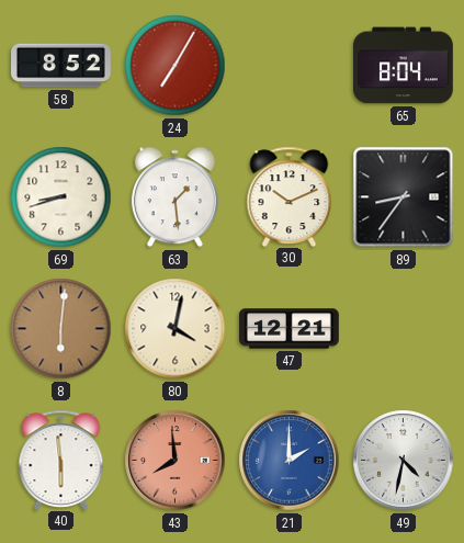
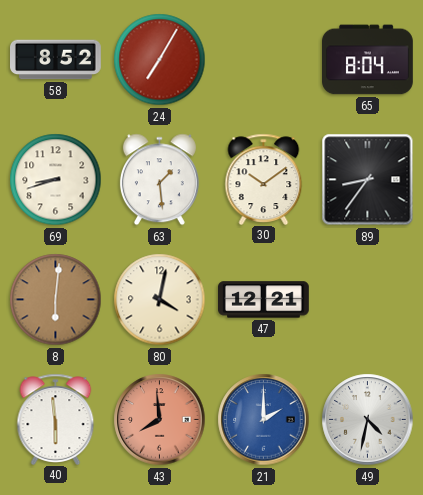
30: 10:11 -> 10:09
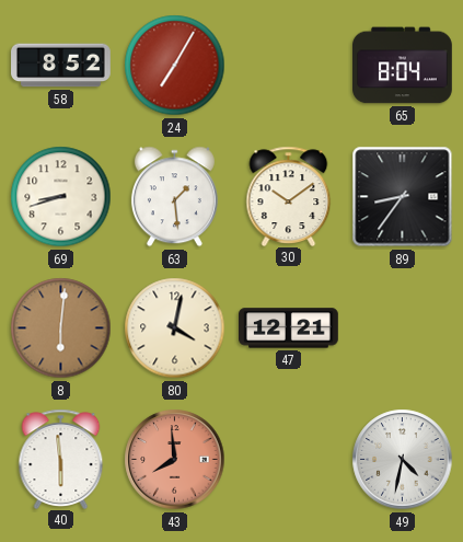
21: 2:00 -> none
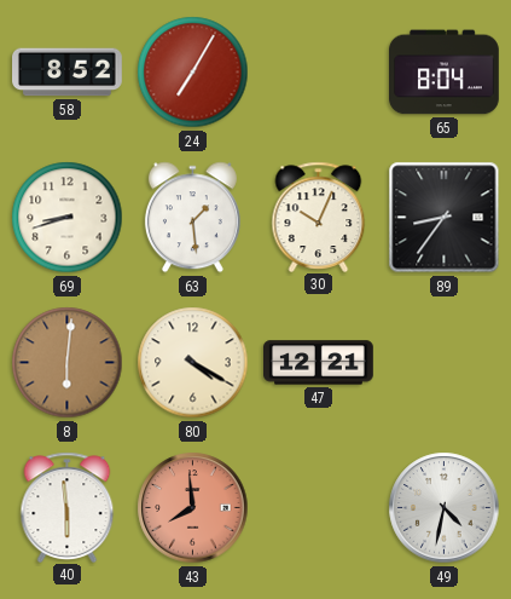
30: 10:09 -> 10:04
80: 4:02 -> 4:20
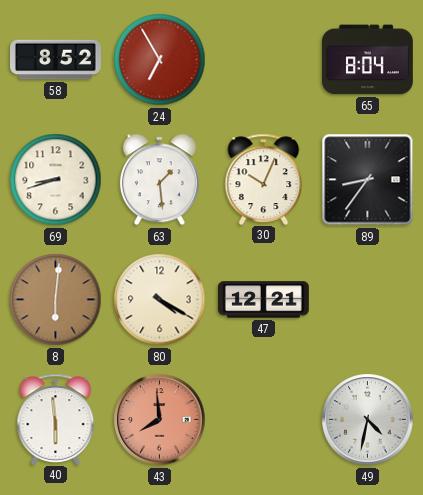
24: 7:05 -> 6:55
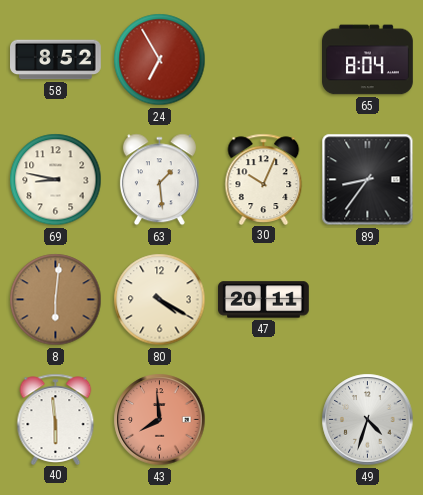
69: 8:42 -> 8:47
47: 12:21 -> 20:11
49: 4:32 -> 4:33
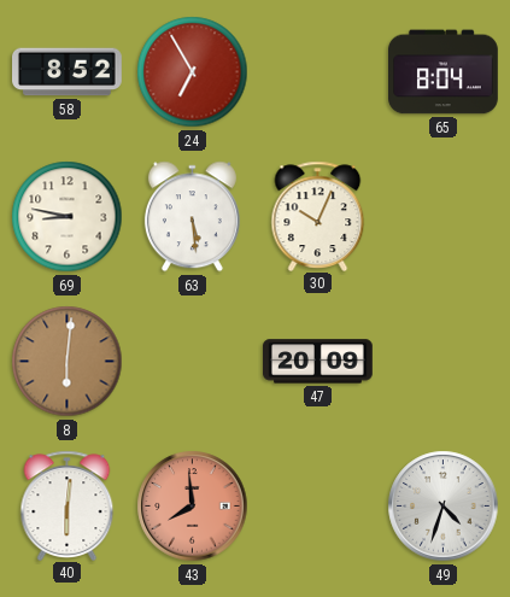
63: 1:29 -> 5:29
89: 8:36 -> none
80: 4:20 -> none
47: 20:11 -> 20:09
40: 5:59 -> 6:01
